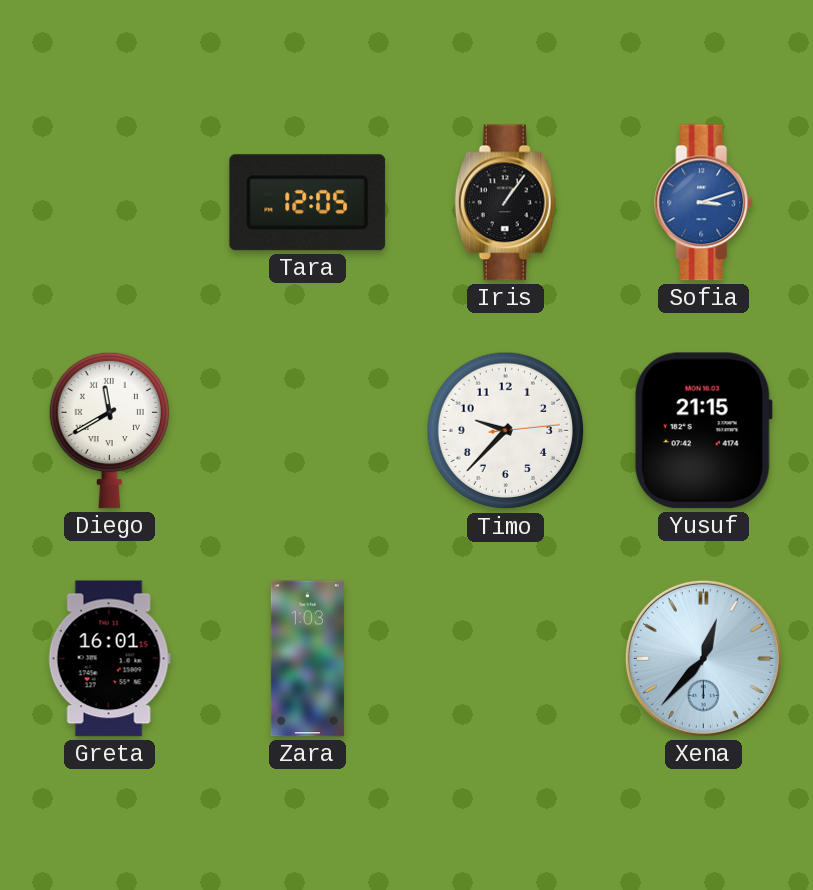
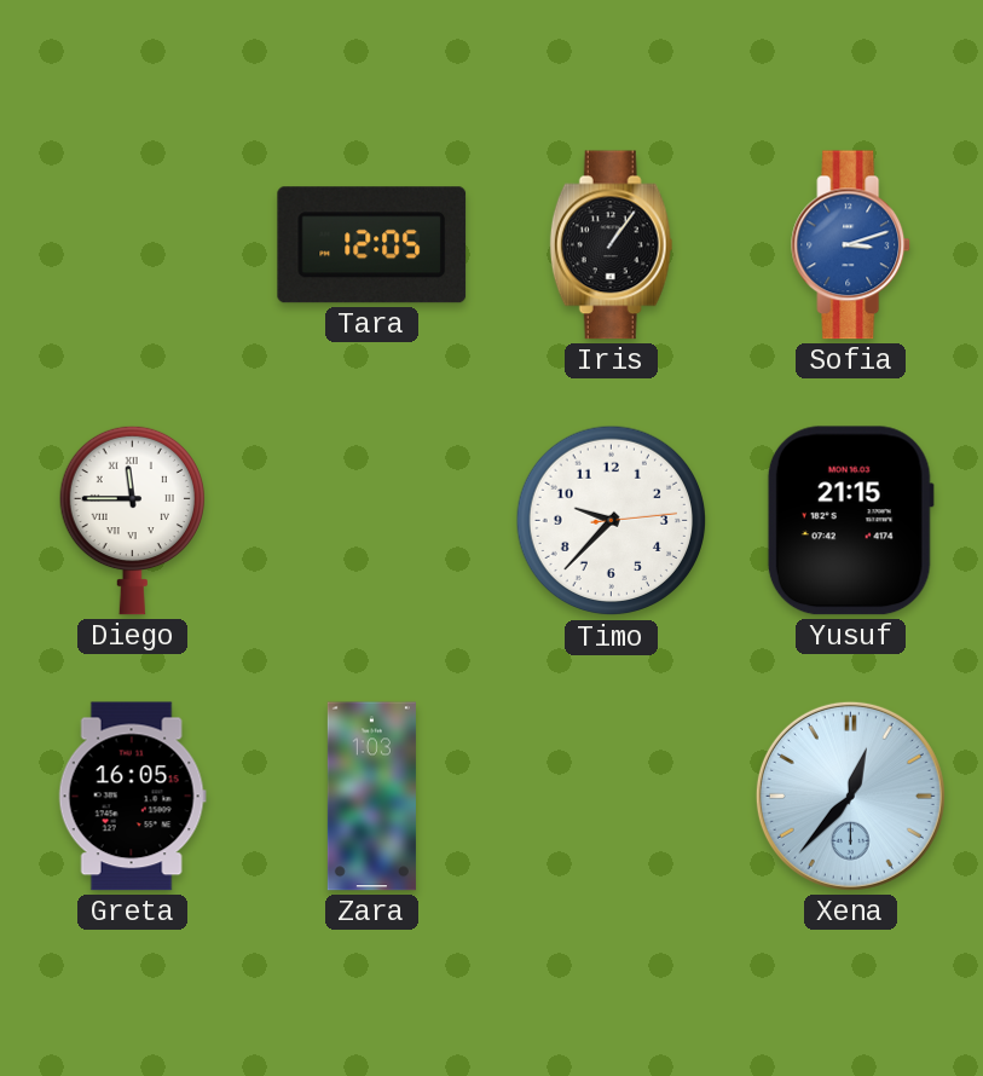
Diego: 11:40 -> 11:45
Greta: 16:01 -> 16:05
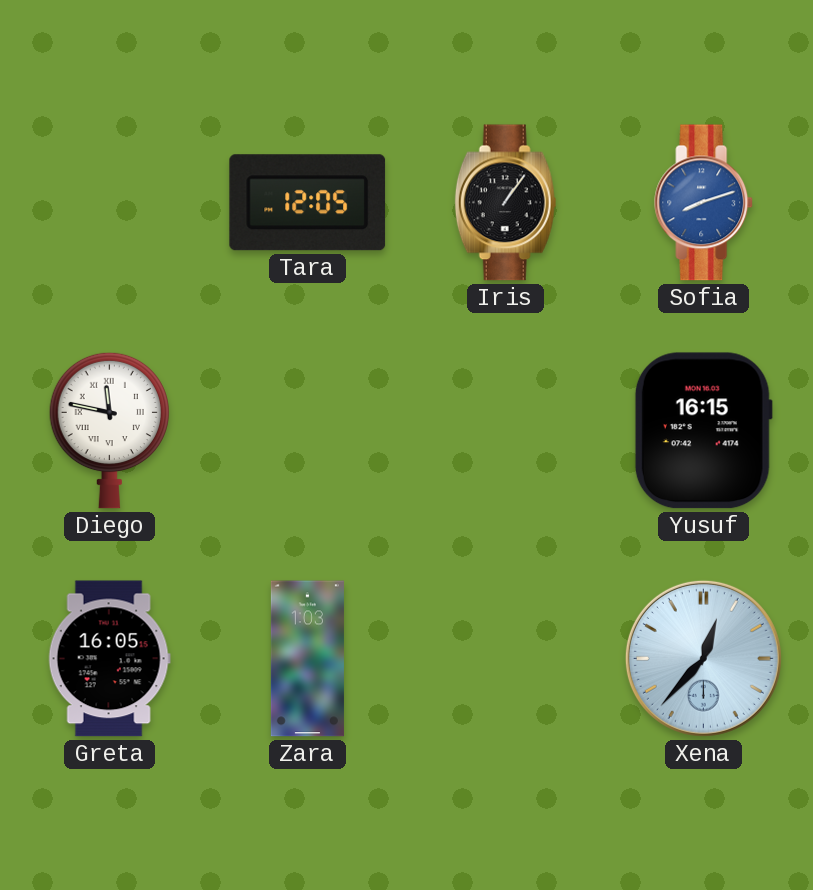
Sofia: 3:12 -> 8:12
Diego: 11:45 -> 11:47
Timo: 9:37 -> none
Yusuf: 21:15 -> 16:15
